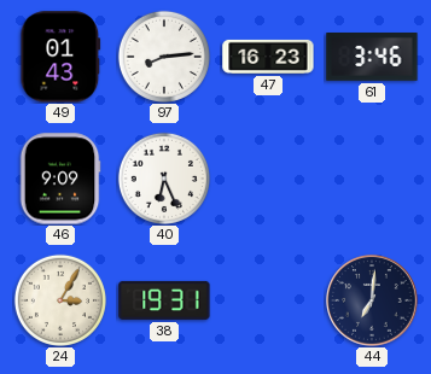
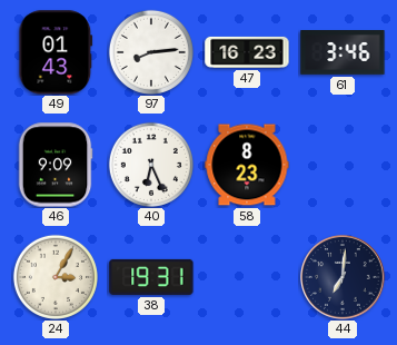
58: none -> 8:23
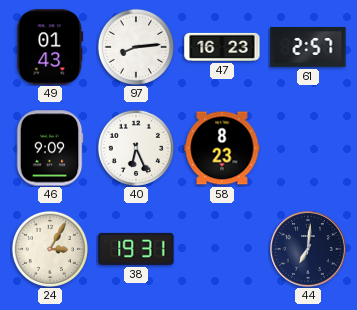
61: 3:46 -> 2:57
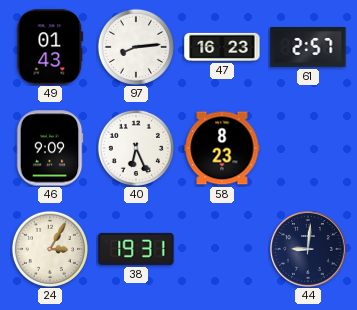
44: 7:01 -> 9:01
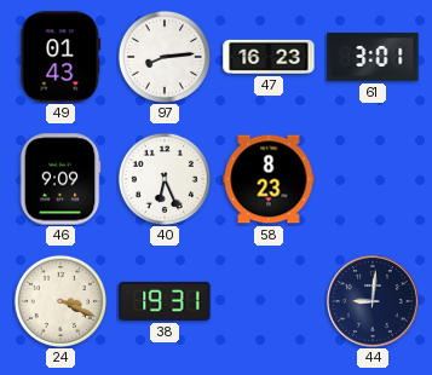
61: 2:57 -> 3:01
24: 3:05 -> 3:19
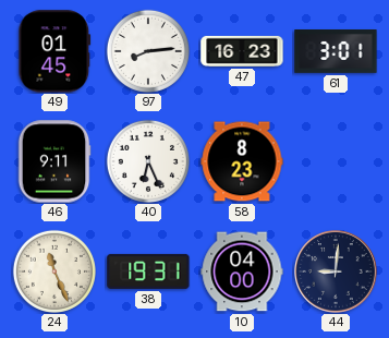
49: 01:43 -> 01:45
46: 9:09 -> 9:11
24: 3:19 -> 11:26
10: none -> 04:00
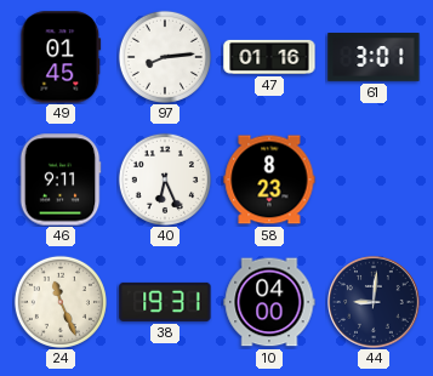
47: 16:23 -> 01:16
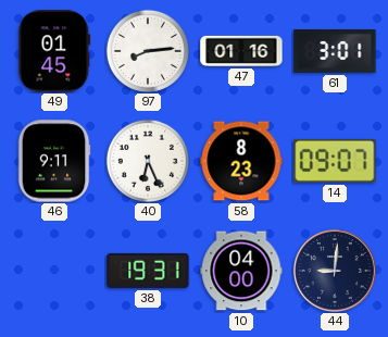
14: none -> 09:07
24: 11:26 -> none
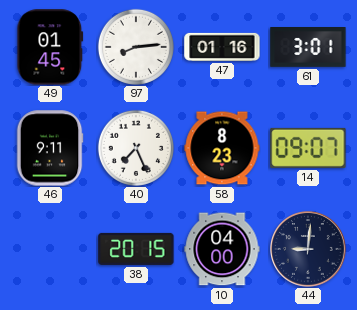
40: 6:26 -> 7:26
38: 19:31 -> 20:15
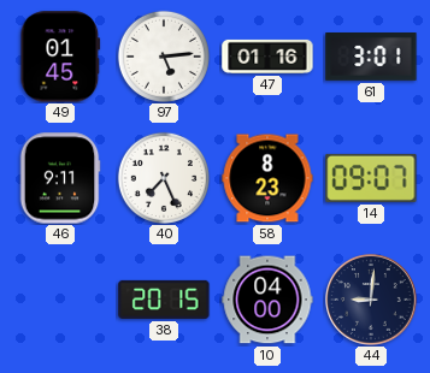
97: 8:14 -> 5:14
